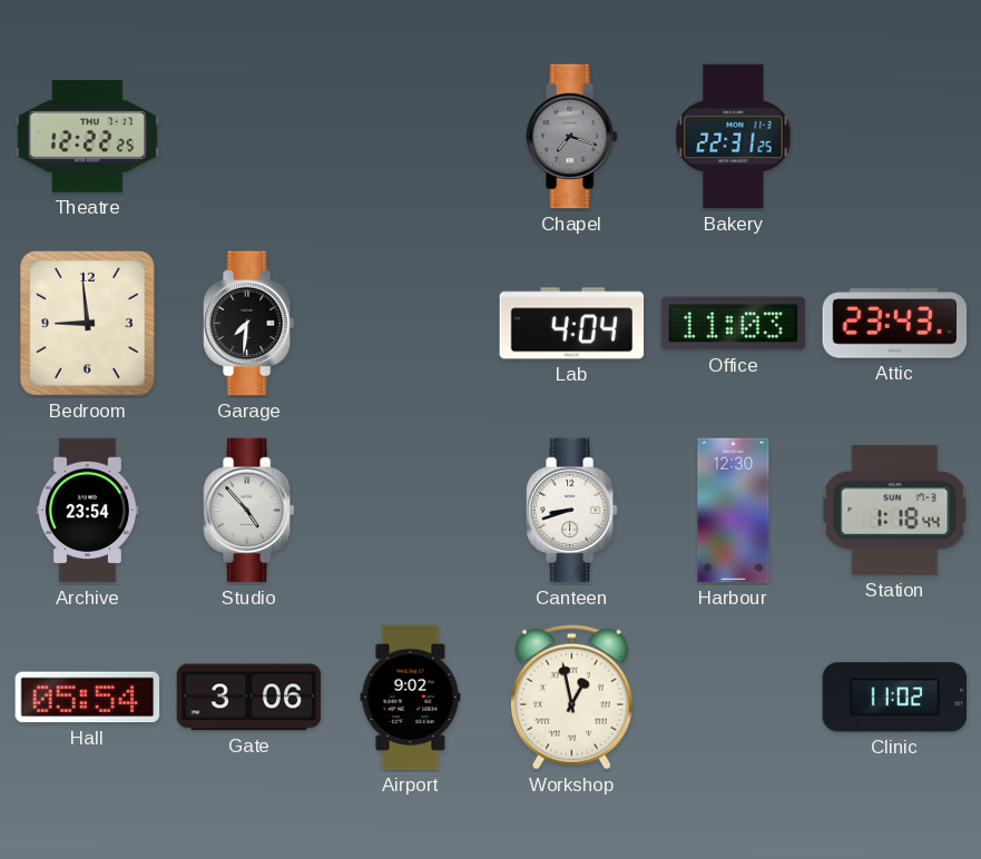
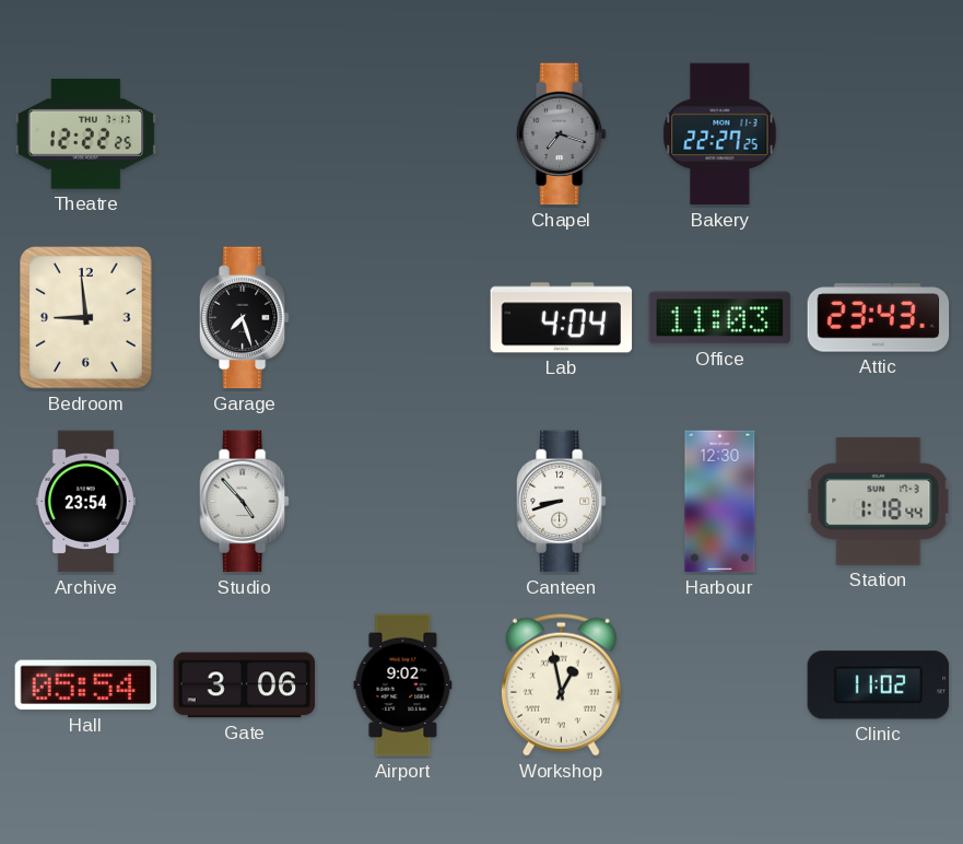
Bakery: 22:31 -> 22:27
Garage: 7:31 -> 7:27
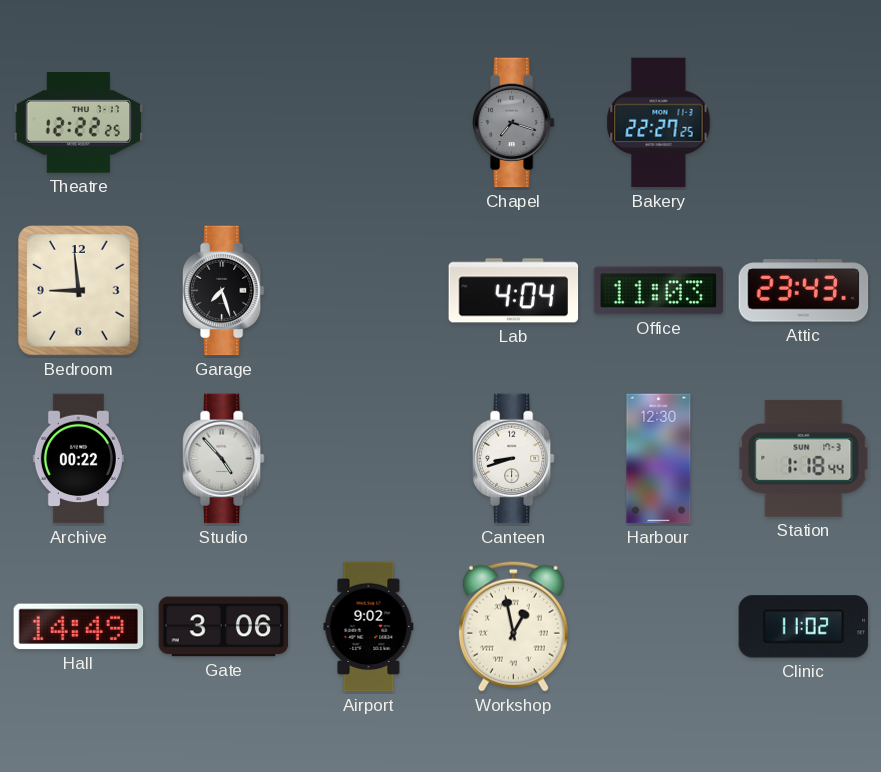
Archive: 23:54 -> 00:22
Hall: 05:54 -> 14:49
